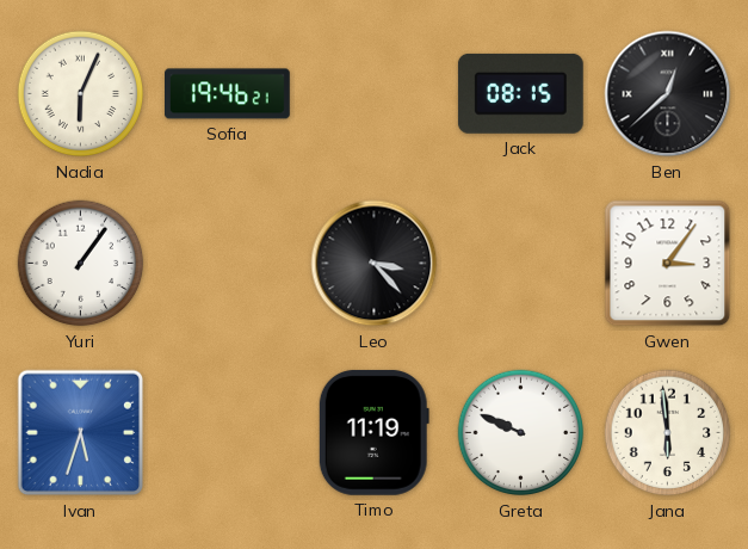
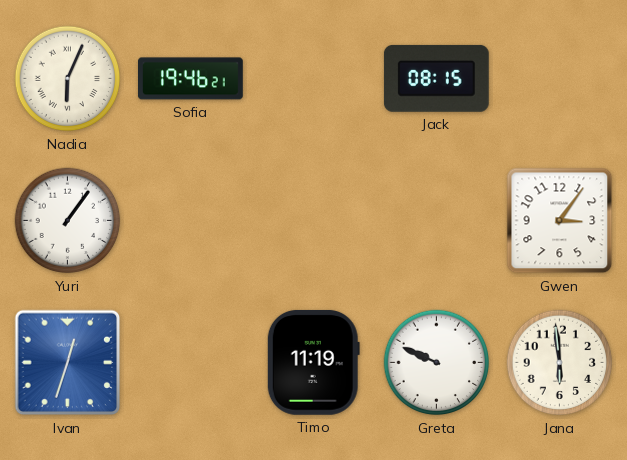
Ben: 12:38 -> none
Leo: 3:23 -> none
Ivan: 5:33 -> 12:33
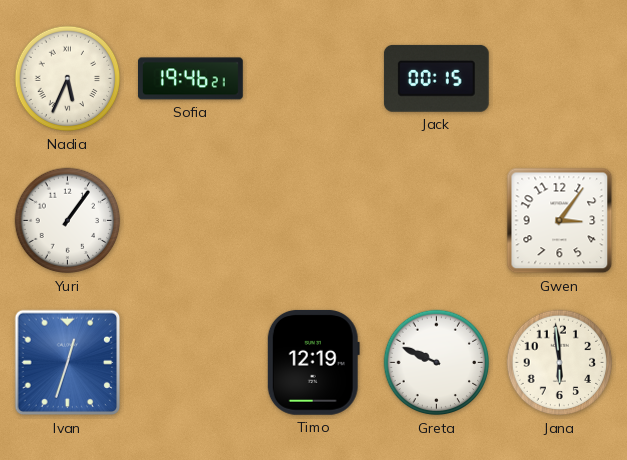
Nadia: 6:04 -> 5:34
Jack: 08:15 -> 00:15
Timo: 11:19 -> 12:19
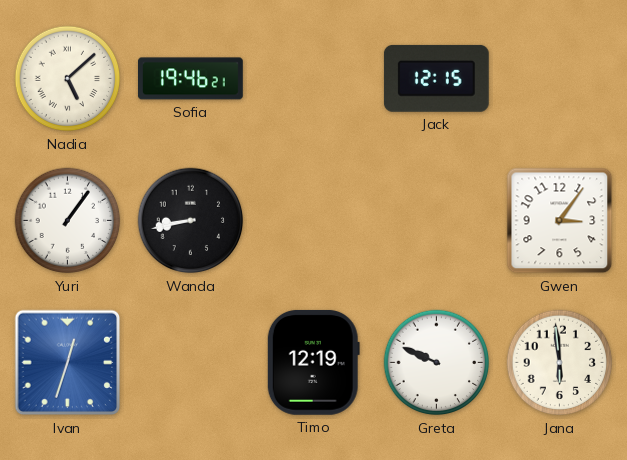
Nadia: 5:34 -> 5:08
Jack: 00:15 -> 12:15
Wanda: none -> 8:43
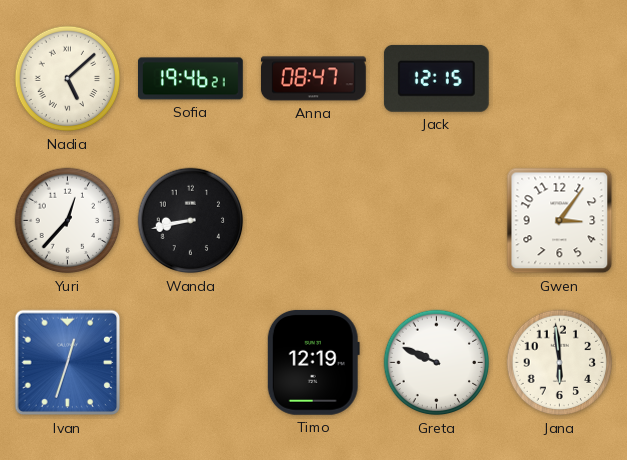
Anna: none -> 08:47
Yuri: 1:06 -> 12:37
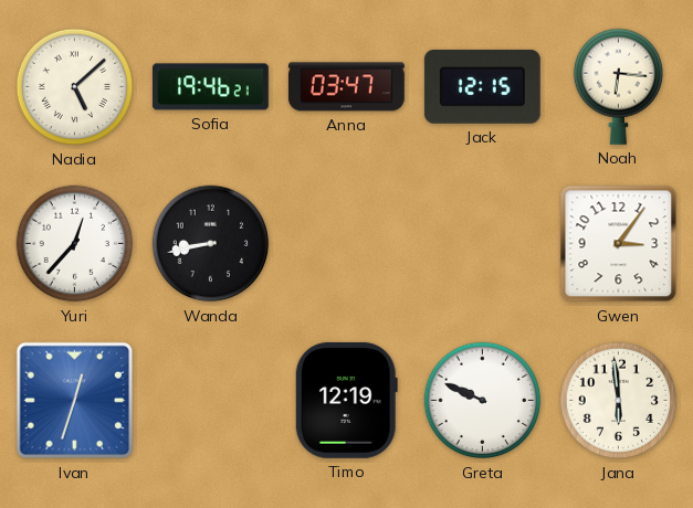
Anna: 08:47 -> 03:47
Noah: none -> 6:16
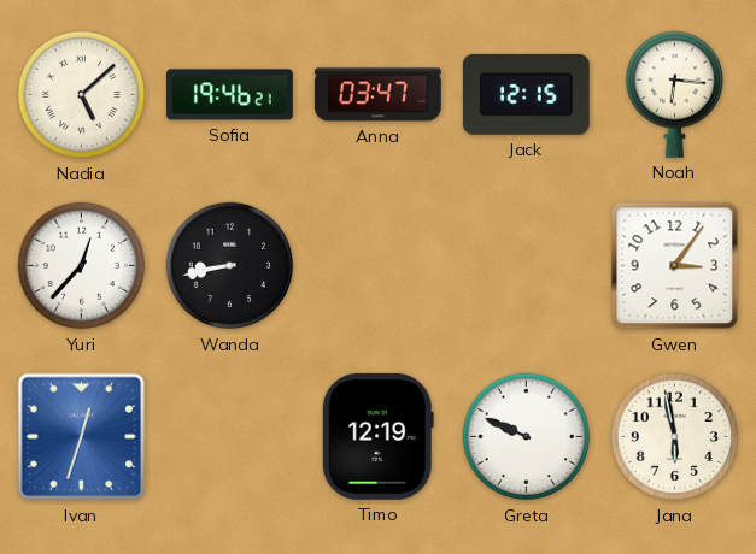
Jana: 5:59 -> 5:58
